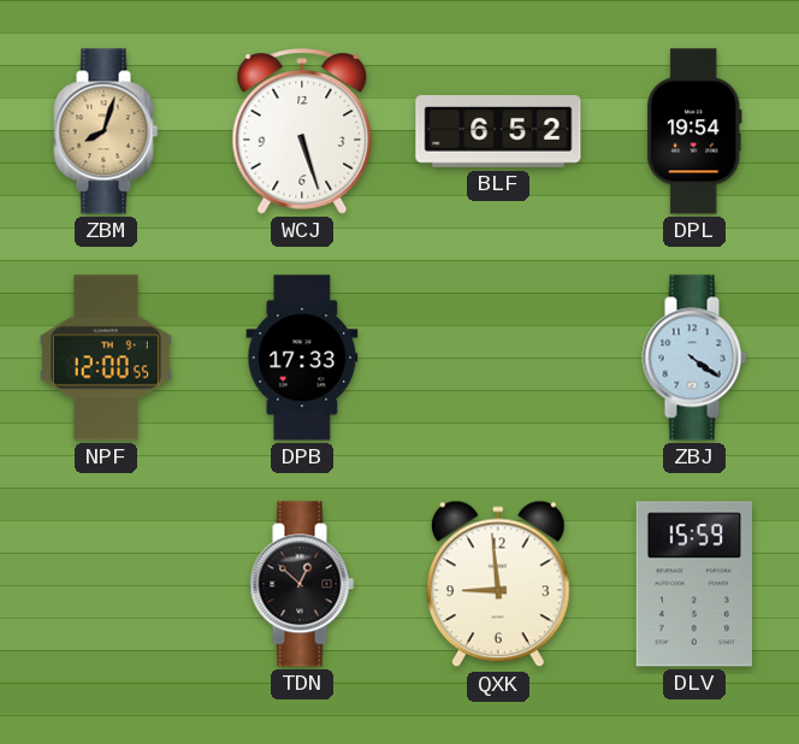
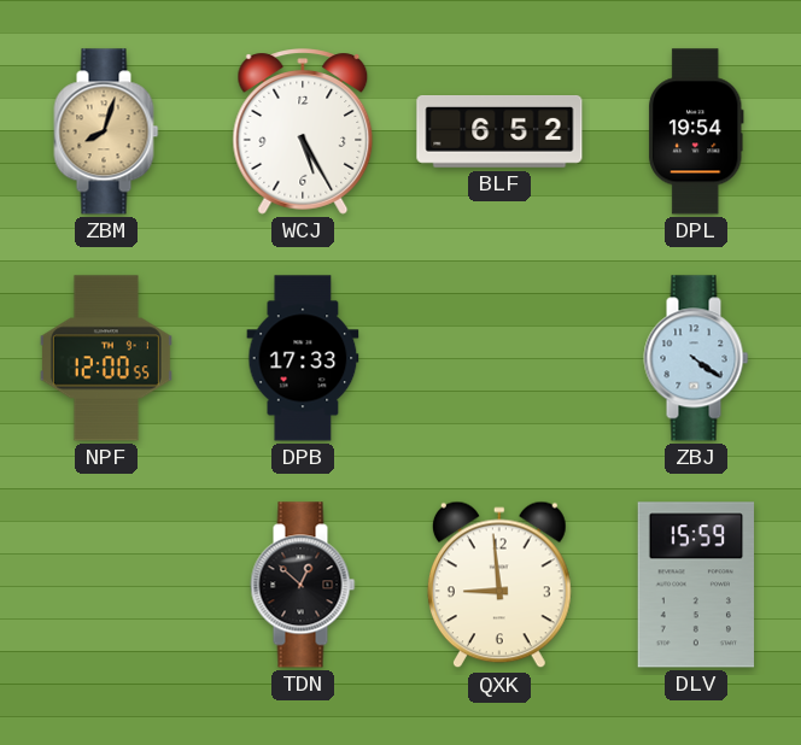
WCJ: 5:27 -> 5:25
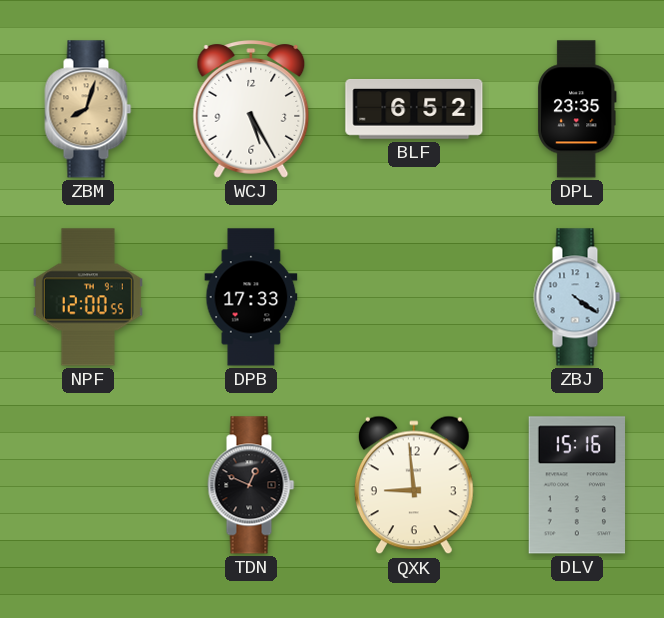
DPL: 19:54 -> 23:35
TDN: 12:52 -> 12:49
DLV: 15:59 -> 15:16
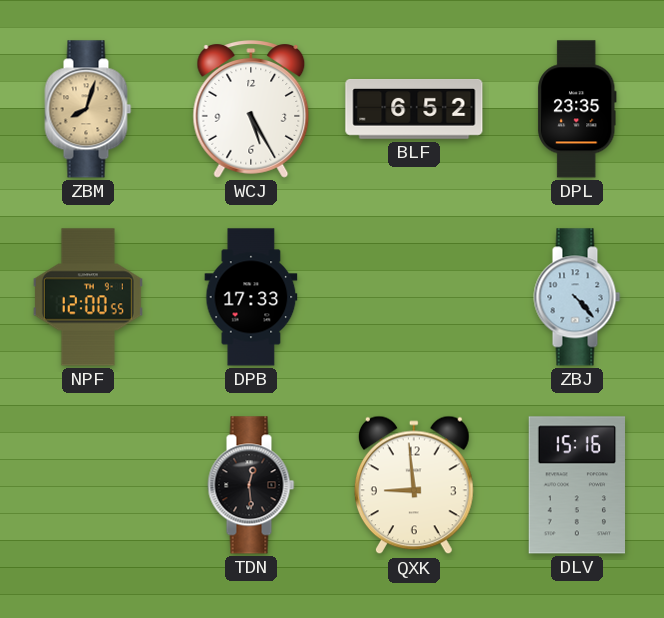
ZBJ: 4:21 -> 4:23
TDN: 12:49 -> 12:29
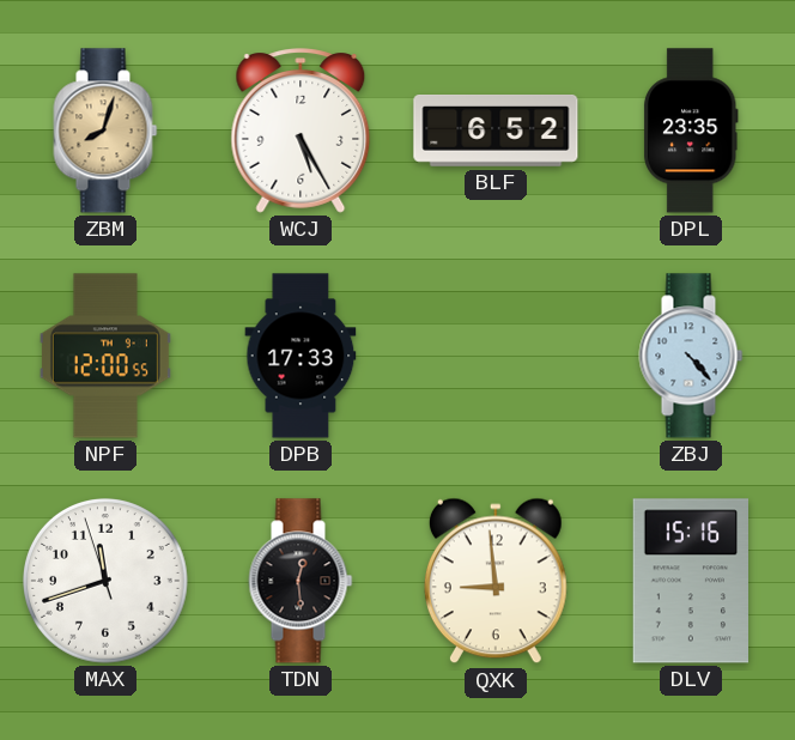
MAX: none -> 11:41
